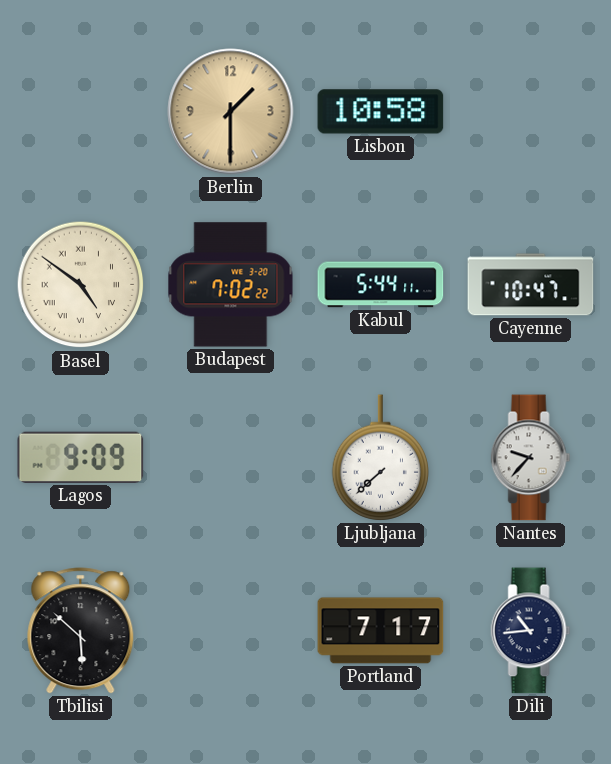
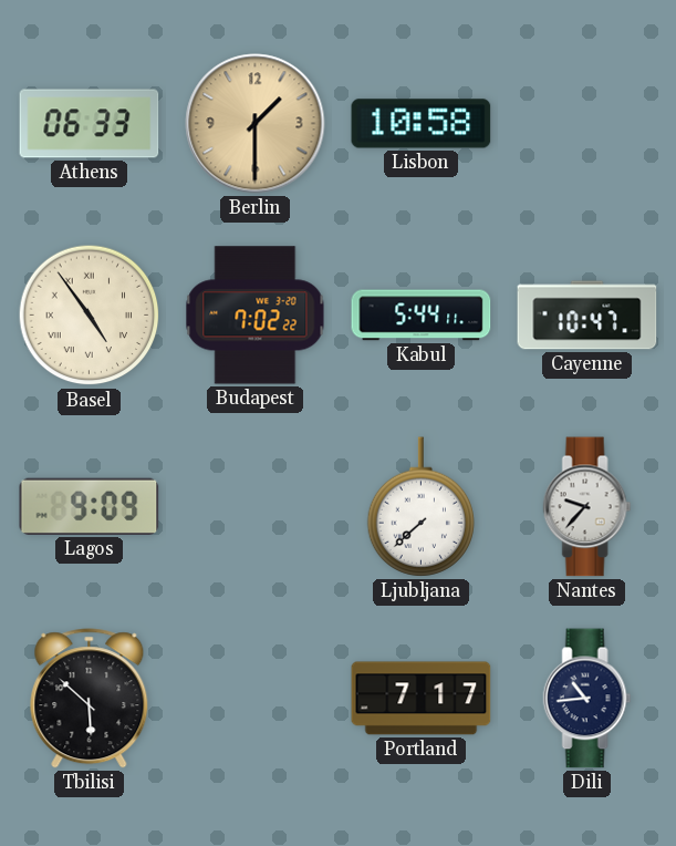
Athens: none -> 06:33
Basel: 4:51 -> 4:54
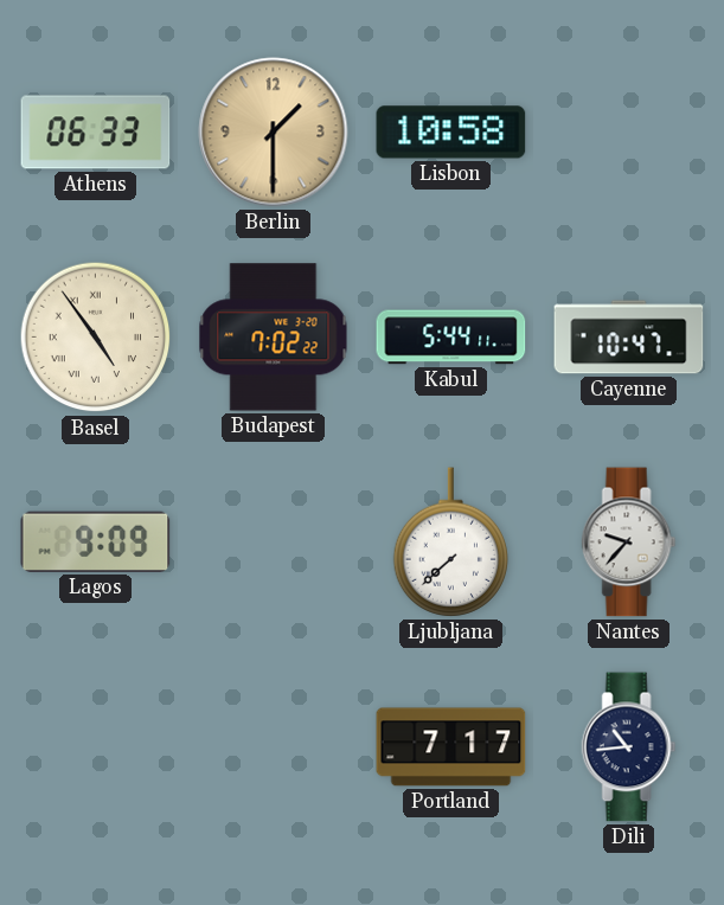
Tbilisi: 5:52 -> none
